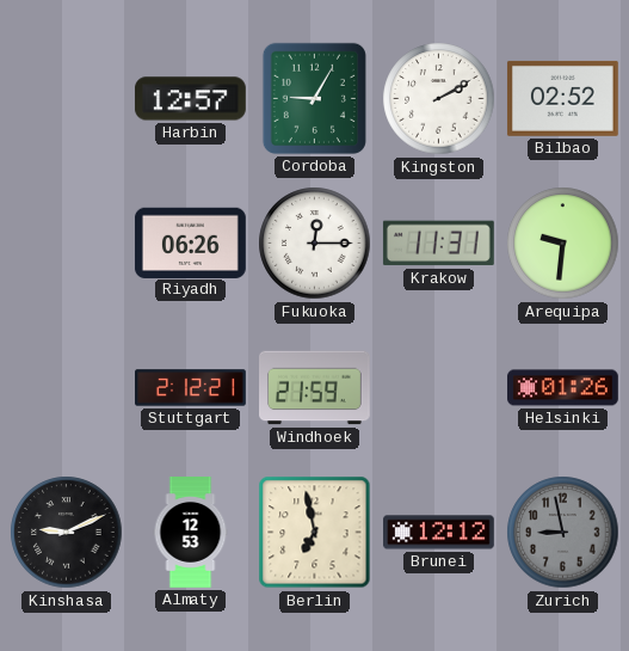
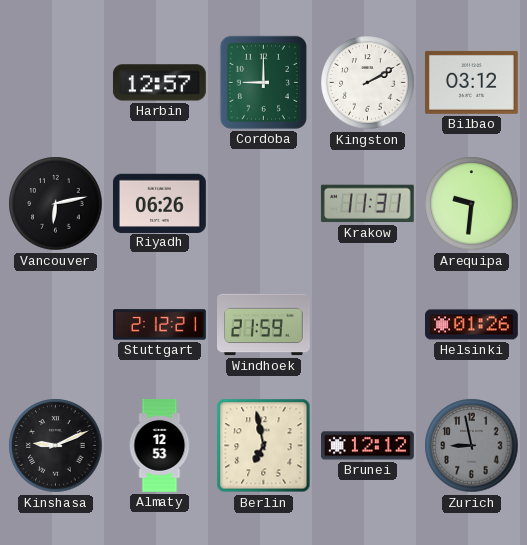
Cordoba: 9:05 -> 9:00
Bilbao: 02:52 -> 03:12
Vancouver: none -> 6:13
Fukuoka: 12:15 -> none
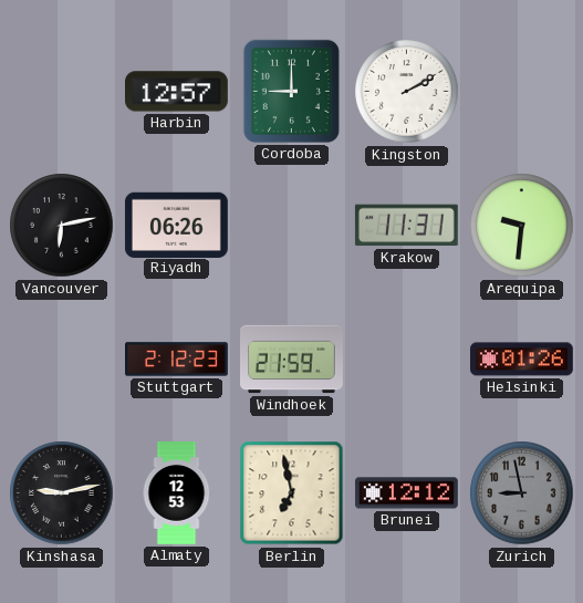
Bilbao: 03:12 -> none
Stuttgart: 2:12:21 -> 2:12:23
Kinshasa: 9:11 -> 9:13
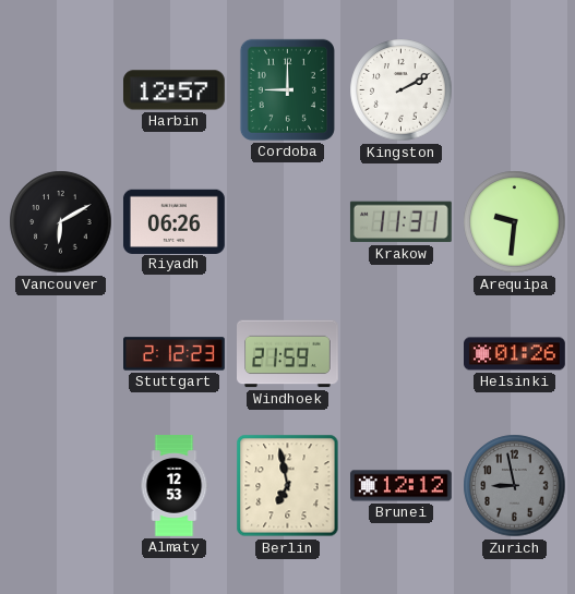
Vancouver: 6:13 -> 6:10
Kinshasa: 9:13 -> none
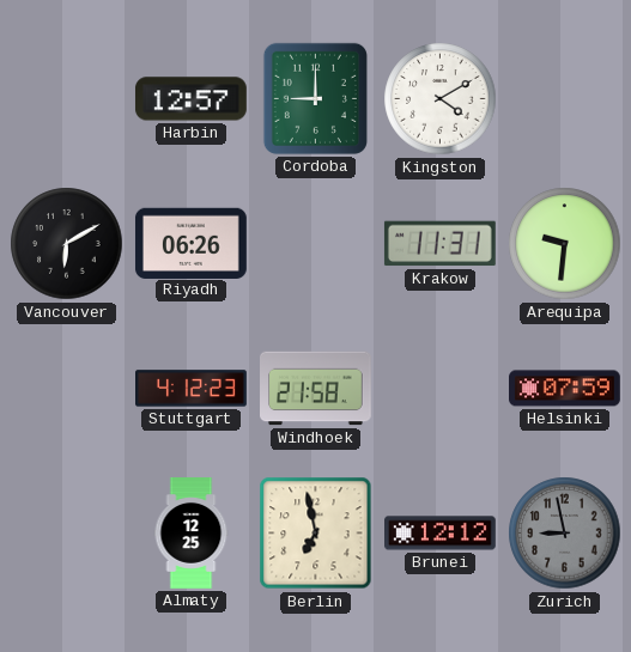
Kingston: 2:10 -> 4:10
Stuttgart: 2:12 -> 4:12
Windhoek: 21:59 -> 21:58
Helsinki: 01:26 -> 07:59
Almaty: 12:53 -> 12:25
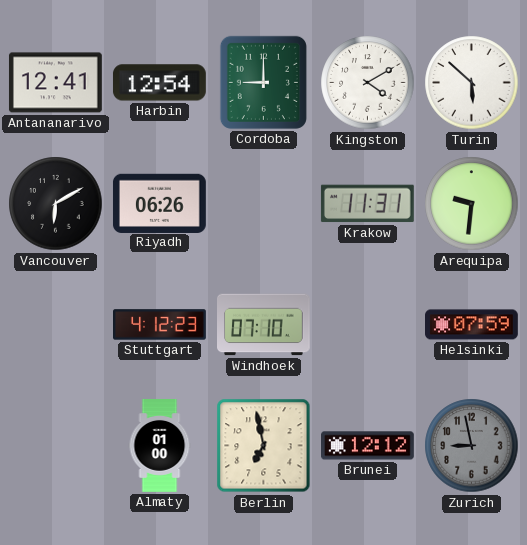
Antananarivo: none -> 12:41
Harbin: 12:57 -> 12:54
Turin: none -> 5:52
Windhoek: 21:58 -> 07:10
Almaty: 12:25 -> 01:00
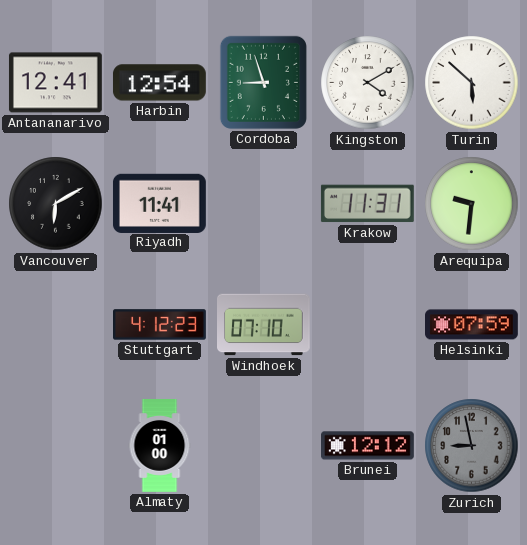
Cordoba: 9:00 -> 8:57
Riyadh: 06:26 -> 11:41
Berlin: 6:58 -> none
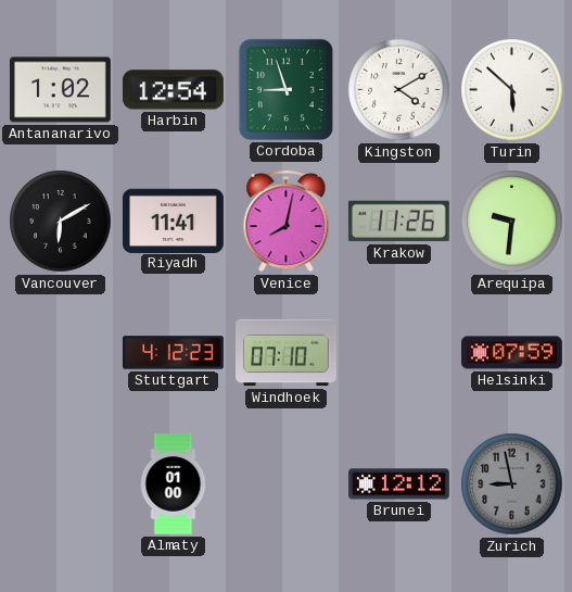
Antananarivo: 12:41 -> 1:02
Venice: none -> 8:02
Krakow: 11:31 -> 11:26
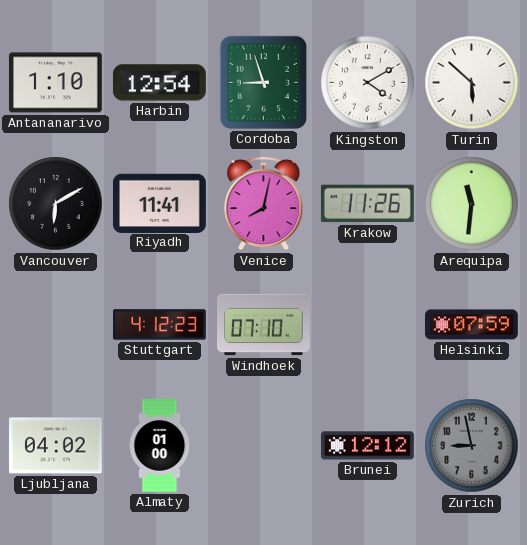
Antananarivo: 1:02 -> 1:10
Arequipa: 9:31 -> 11:31
Ljubljana: none -> 04:02
